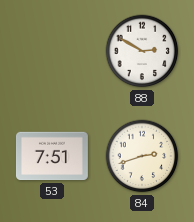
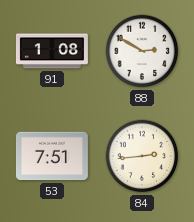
91: none -> 1:08
84: 2:42 -> 2:44
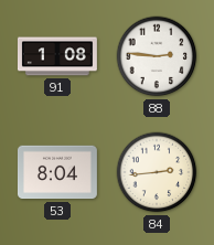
88: 2:50 -> 2:46
53: 7:51 -> 8:04
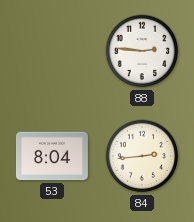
91: 1:08 -> none
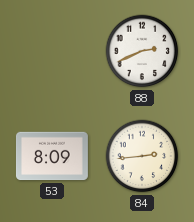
88: 2:46 -> 2:41
53: 8:04 -> 8:09
